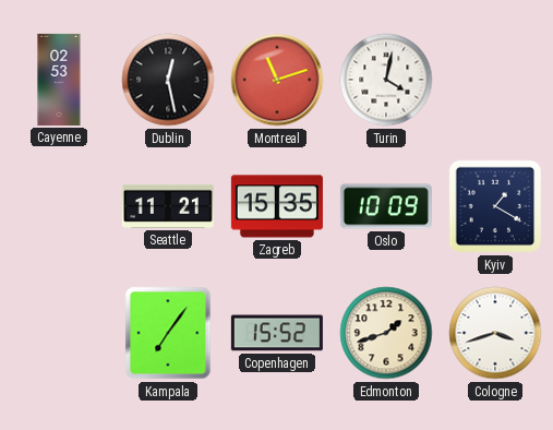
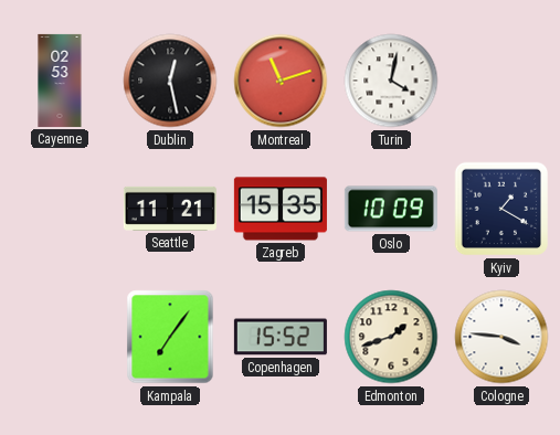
Cologne: 3:42 -> 3:46
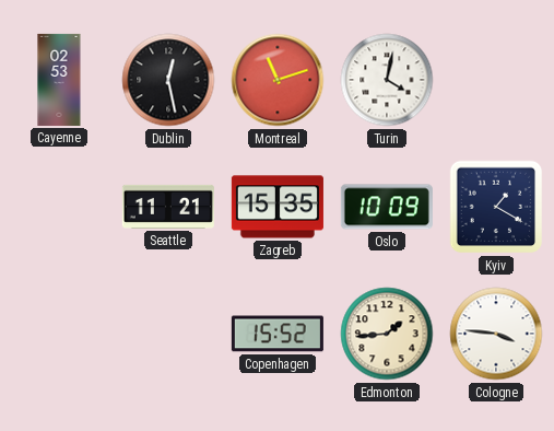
Kampala: 7:06 -> none
Edmonton: 1:42 -> 1:44
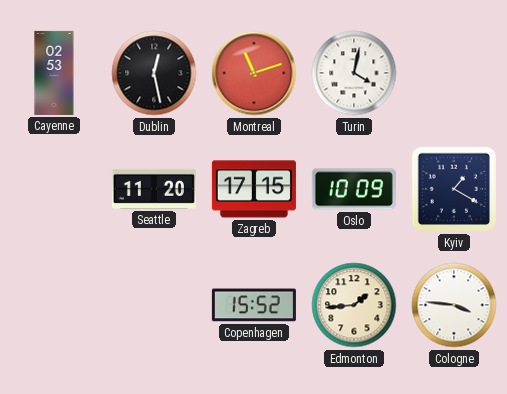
Seattle: 11:21 -> 11:20
Zagreb: 15:35 -> 17:15
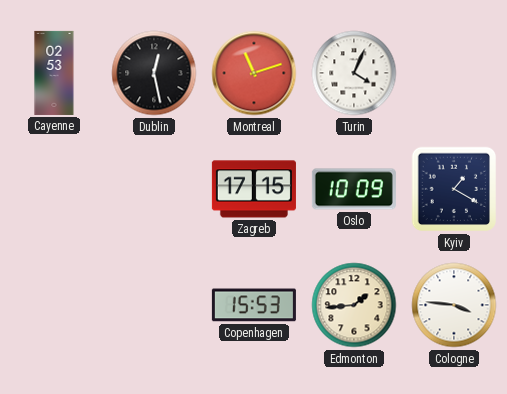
Turin: 4:02 -> 4:04
Seattle: 11:20 -> none
Copenhagen: 15:52 -> 15:53
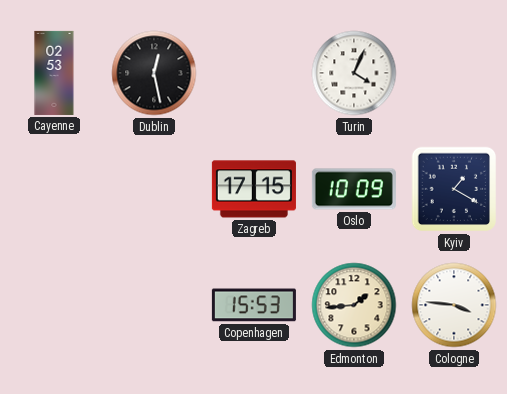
Montreal: 11:12 -> none
